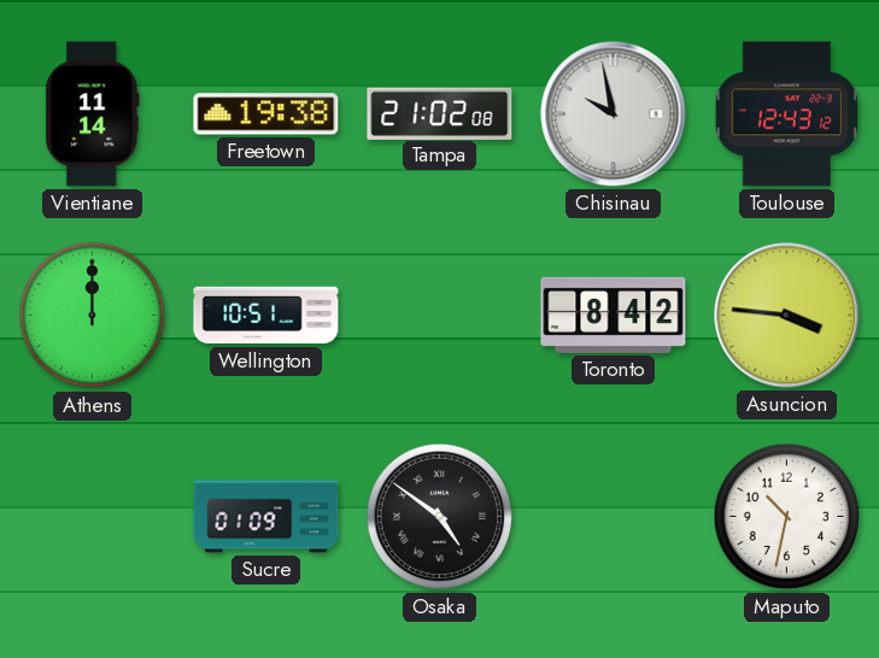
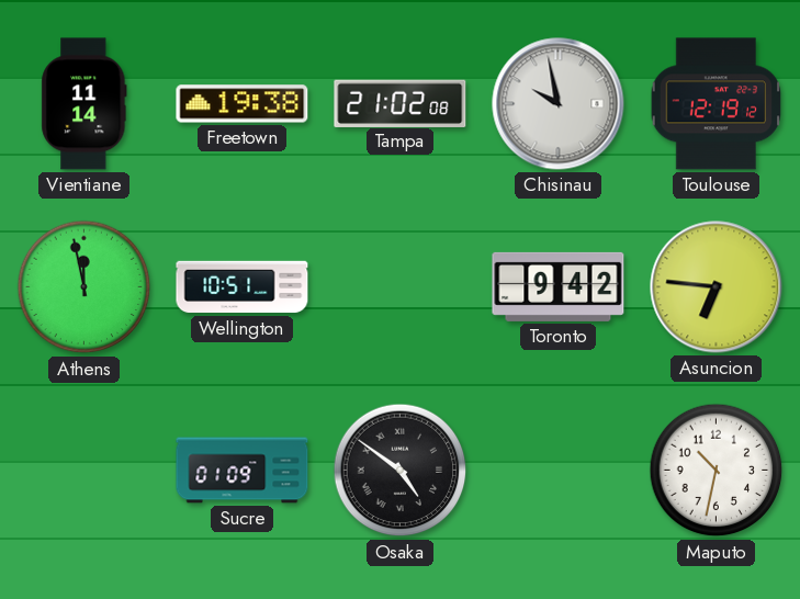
Toulouse: 12:43 -> 12:19
Athens: 12:00 -> 11:58
Toronto: 8:42 -> 9:42
Asuncion: 3:46 -> 6:46
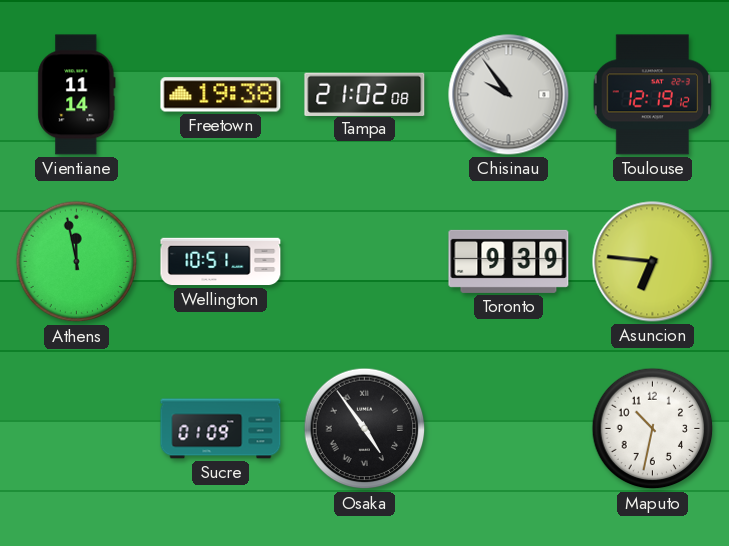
Chisinau: 9:58 -> 9:54
Toronto: 9:42 -> 9:39
Osaka: 4:51 -> 4:54
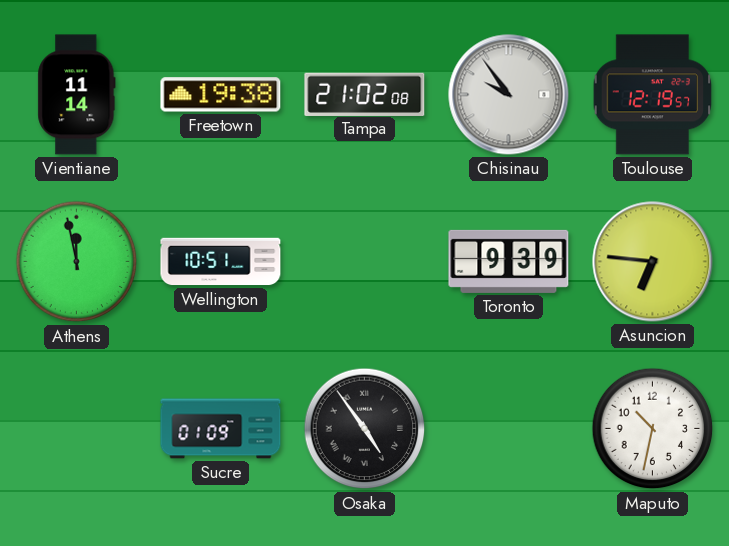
Toulouse: 12:19:12 -> 12:19:57
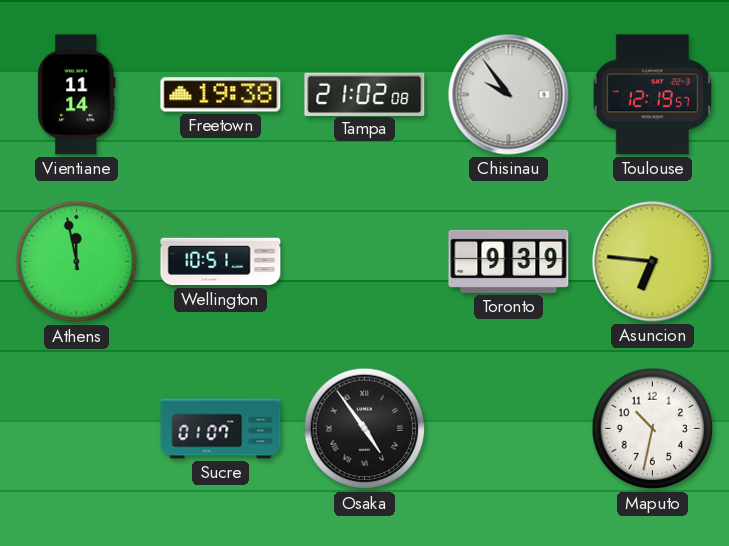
Sucre: 01:09 -> 01:07
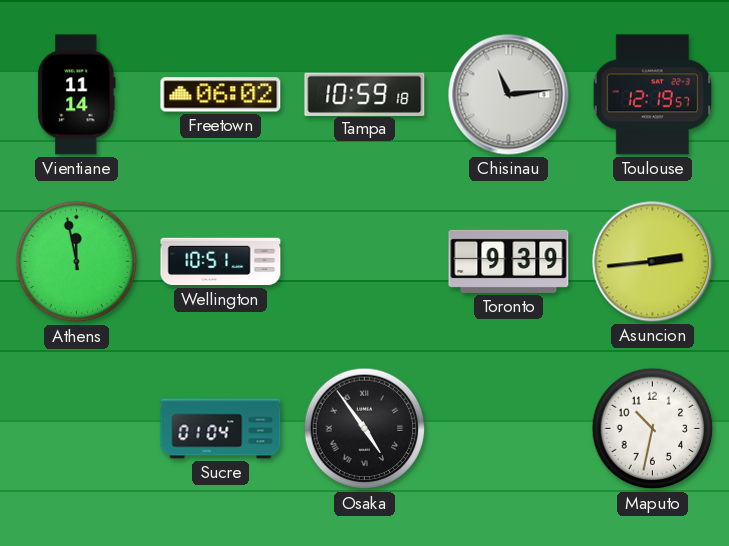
Freetown: 19:38 -> 06:02
Tampa: 21:02 -> 10:59
Chisinau: 9:54 -> 11:14
Asuncion: 6:46 -> 2:44
Sucre: 01:07 -> 01:04
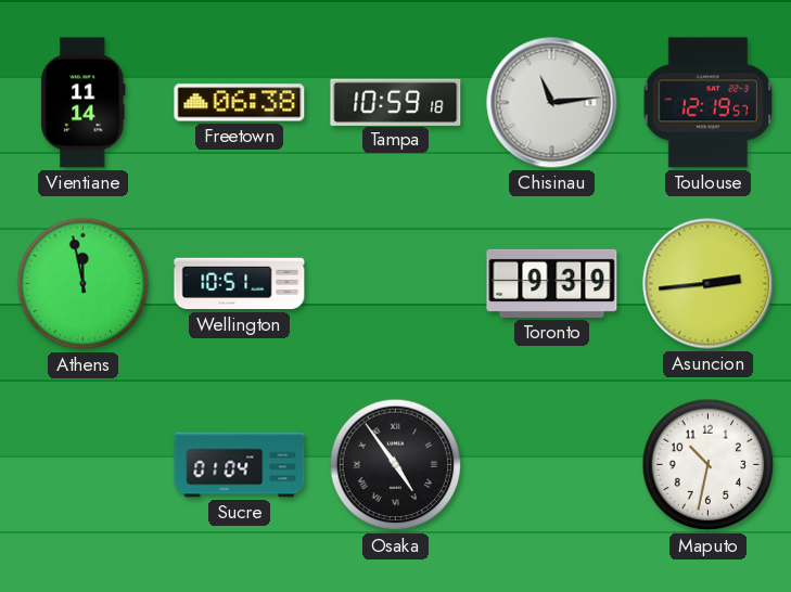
Freetown: 06:02 -> 06:38
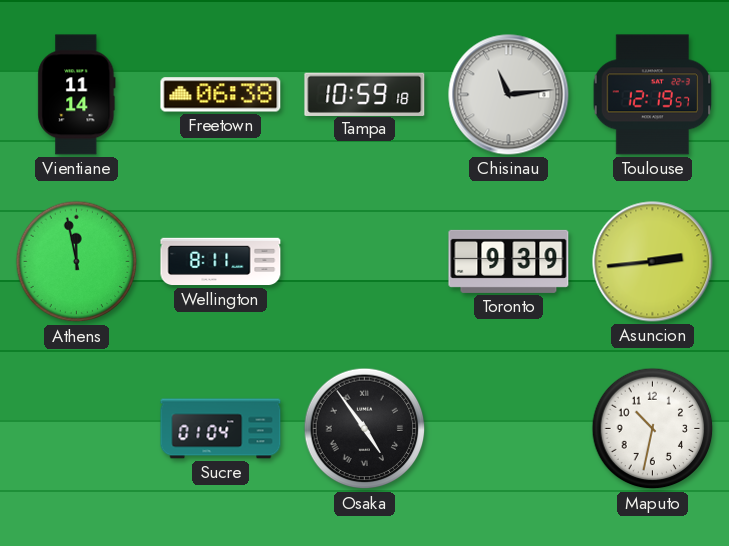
Wellington: 10:51 -> 8:11
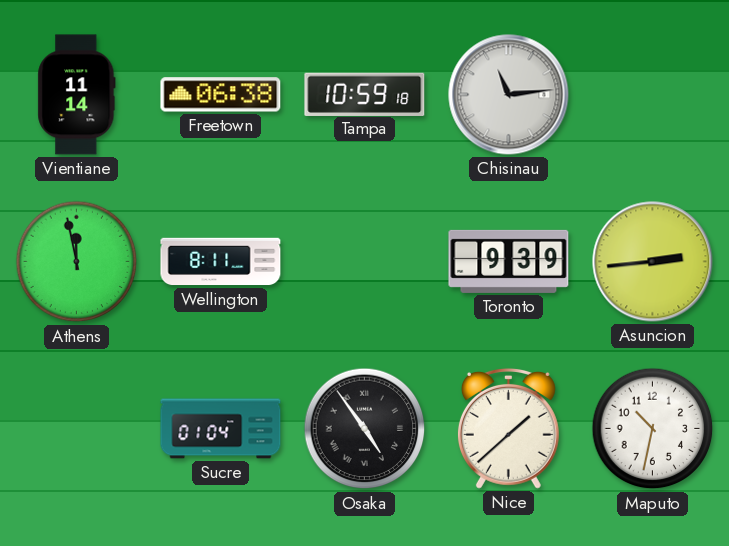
Toulouse: 12:19 -> none
Nice: none -> 1:38
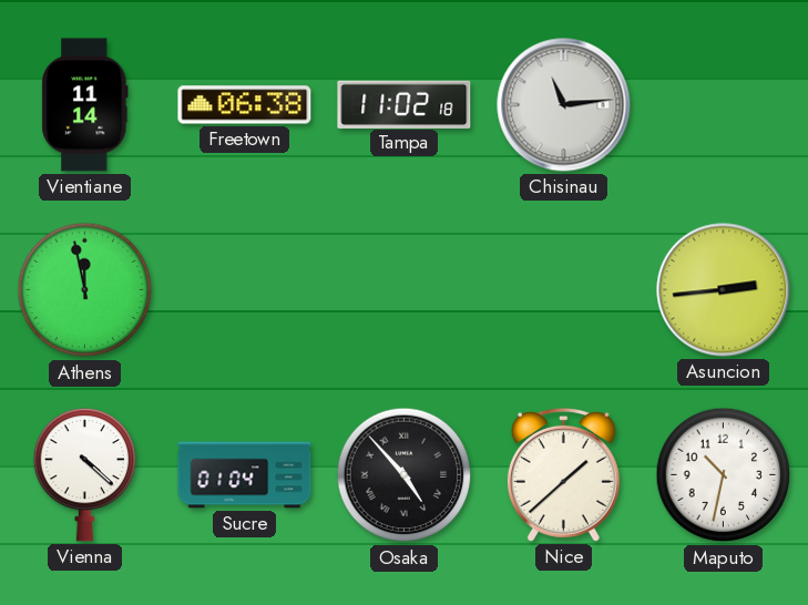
Tampa: 10:59 -> 11:02
Wellington: 8:11 -> none
Toronto: 9:39 -> none
Vienna: none -> 4:22
Osaka: 4:54 -> 4:53
